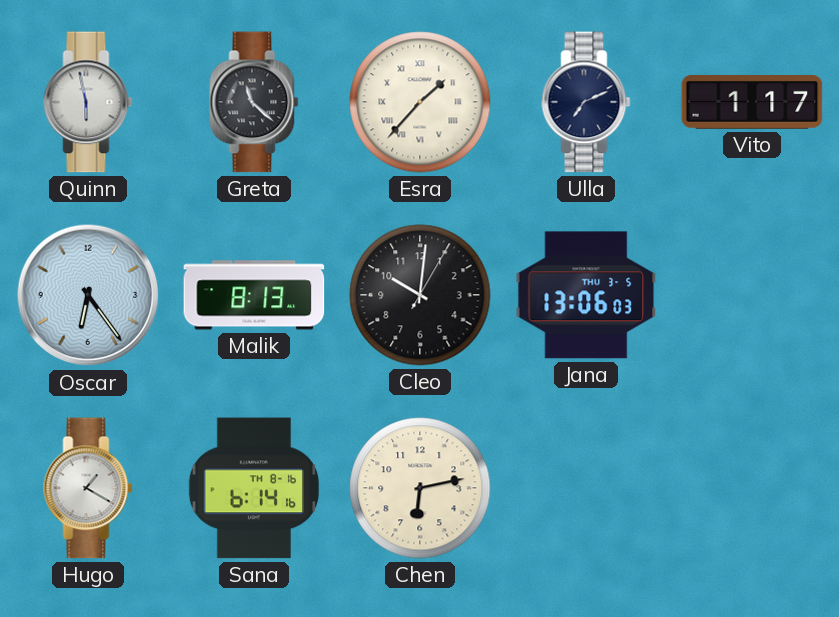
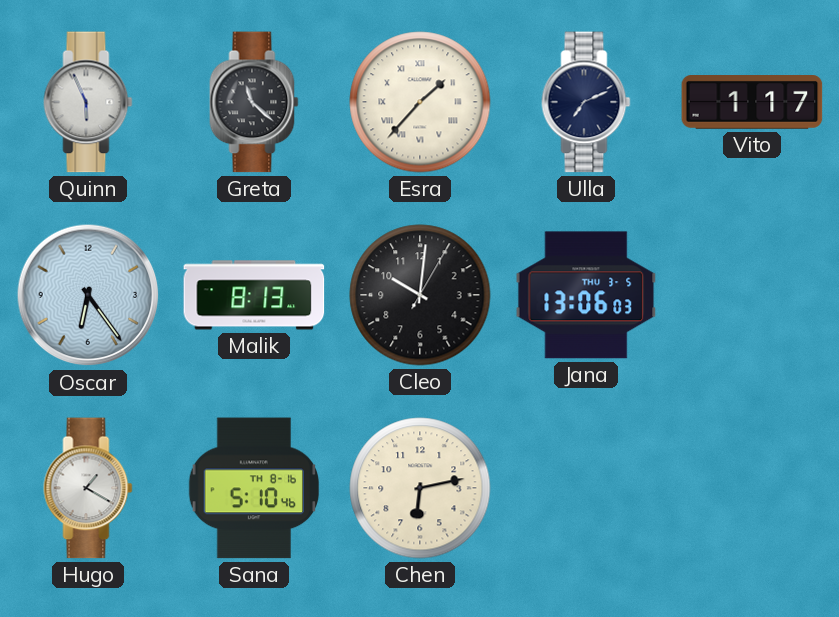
Quinn: 5:58 -> 5:56
Sana: 6:14 -> 5:10
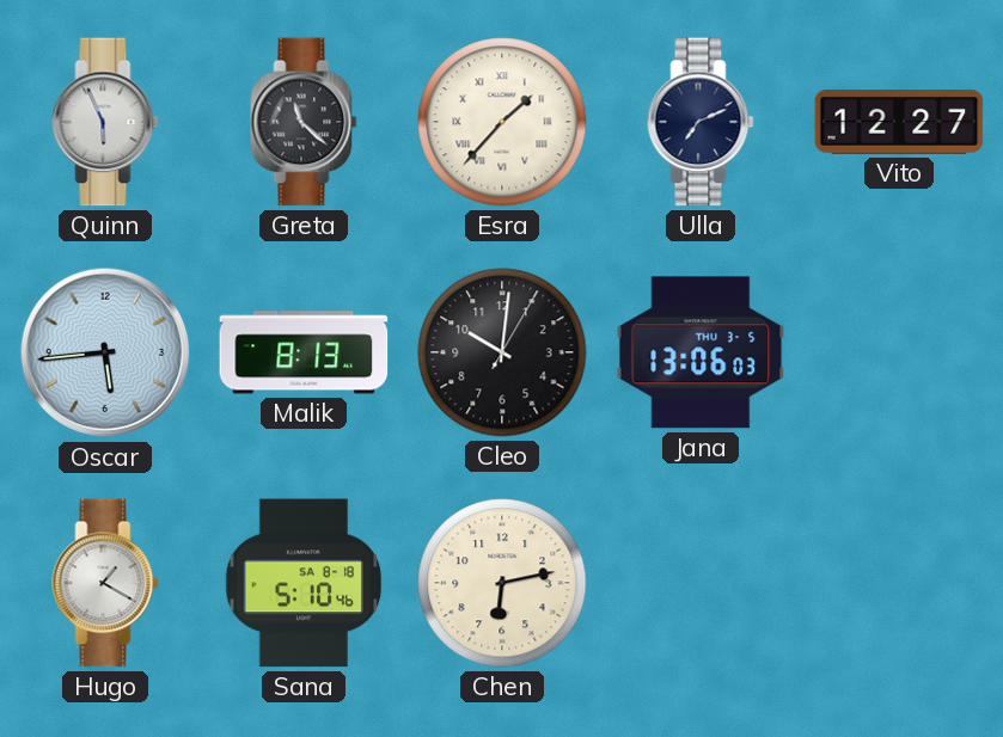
Vito: 1:17 -> 12:27
Oscar: 6:24 -> 5:44
Sana date: TH 8-16 -> SA 8-18
